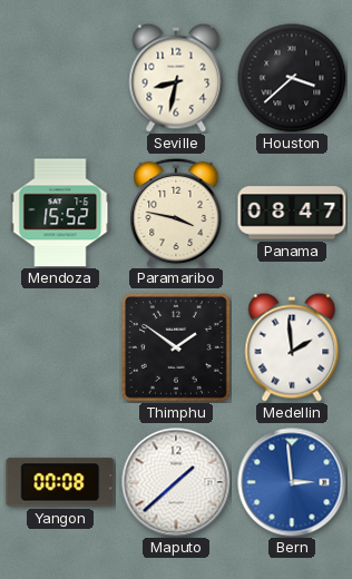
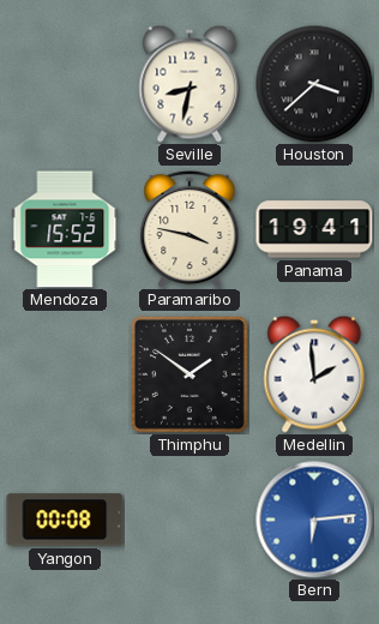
Panama: 08:47 -> 19:41
Maputo: 1:38 -> none
Bern: 2:59 -> 6:14
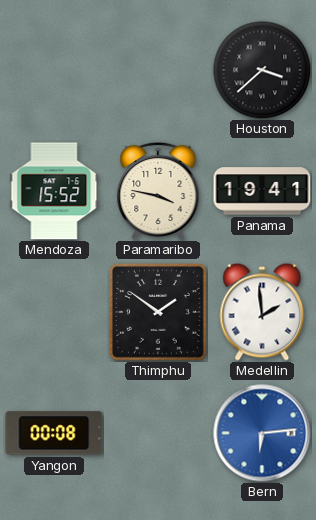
Seville: 8:32 -> none
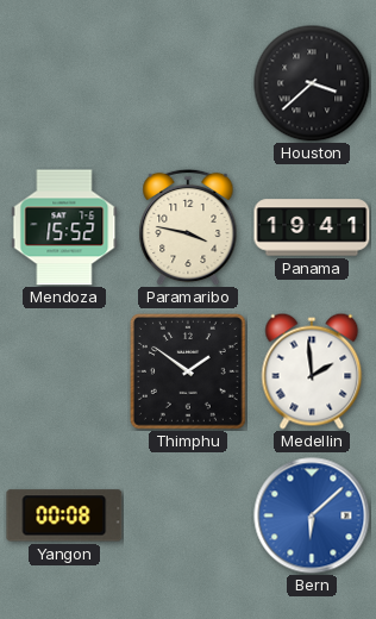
Bern: 6:14 -> 6:08
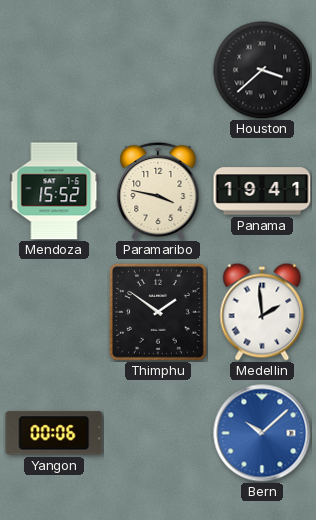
Yangon: 00:08 -> 00:06
Bern: 6:08 -> 10:08
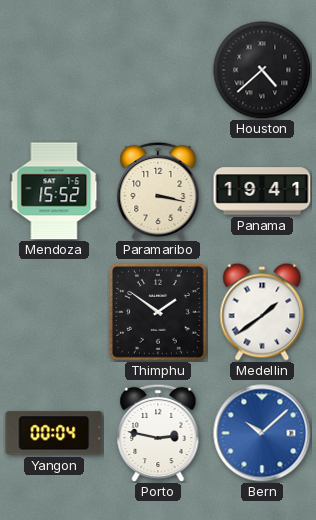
Houston: 3:38 -> 4:38
Paramaribo: 3:47 -> 3:17
Medellin: 1:59 -> 1:39
Yangon: 00:06 -> 00:04
Porto: none -> 2:47
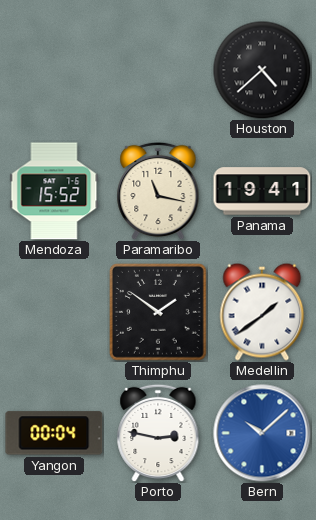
Paramaribo: 3:17 -> 11:17
